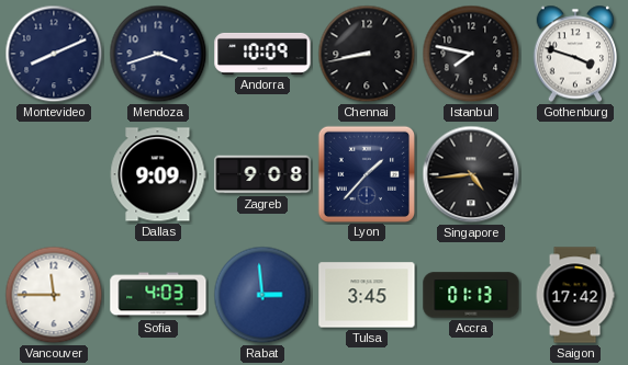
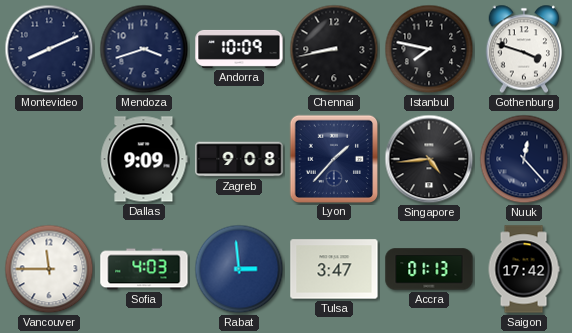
Nuuk: none -> 12:23
Tulsa: 3:45 -> 3:47
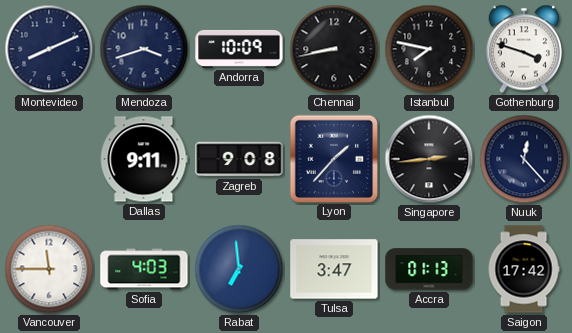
Dallas: 9:09 -> 9:11
Singapore: 4:44 -> 2:44
Rabat: 2:59 -> 6:59
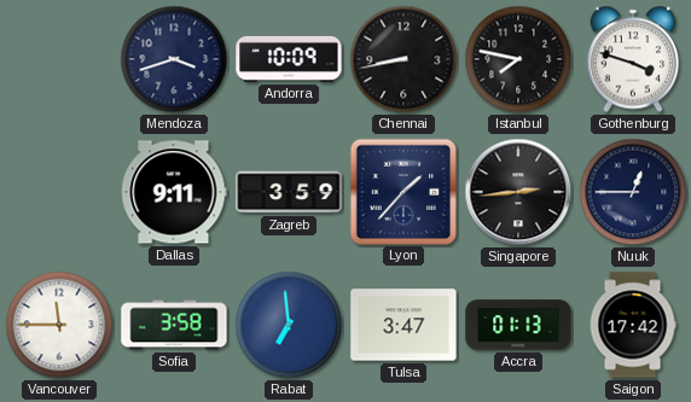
Montevideo: 8:11 -> none
Zagreb: 9:08 -> 3:59
Nuuk: 12:23 -> 12:45
Sofia: 4:03 -> 3:58
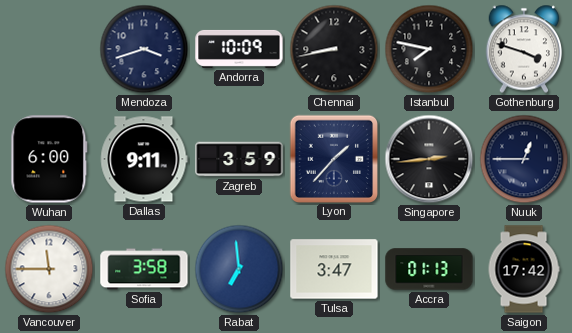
Wuhan: none -> 6:00
